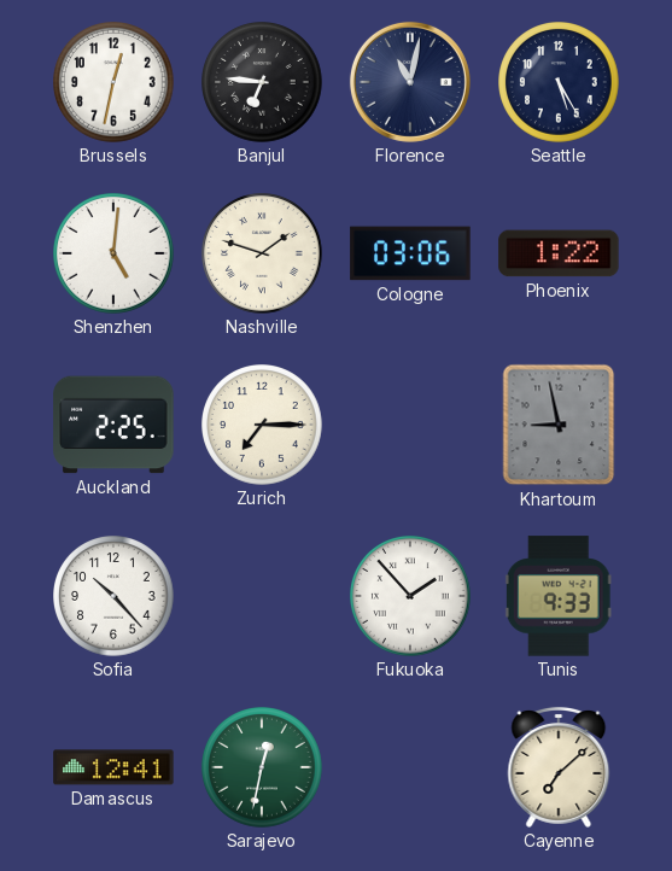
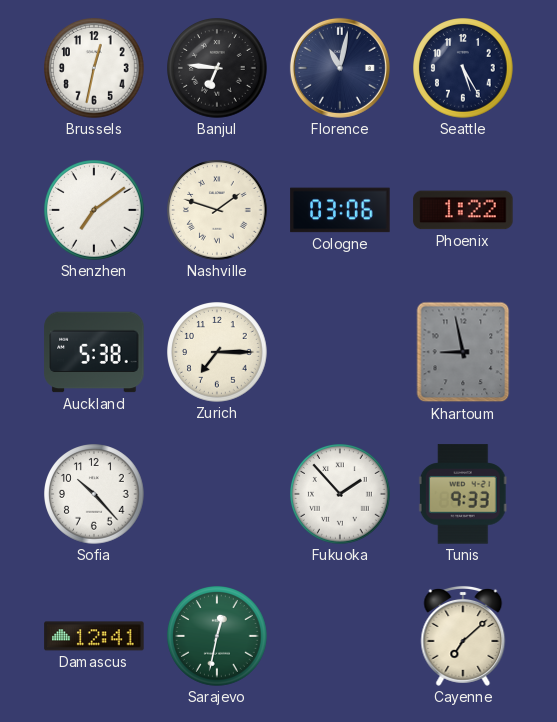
Shenzhen: 5:01 -> 7:09
Auckland: 2:25 -> 5:38
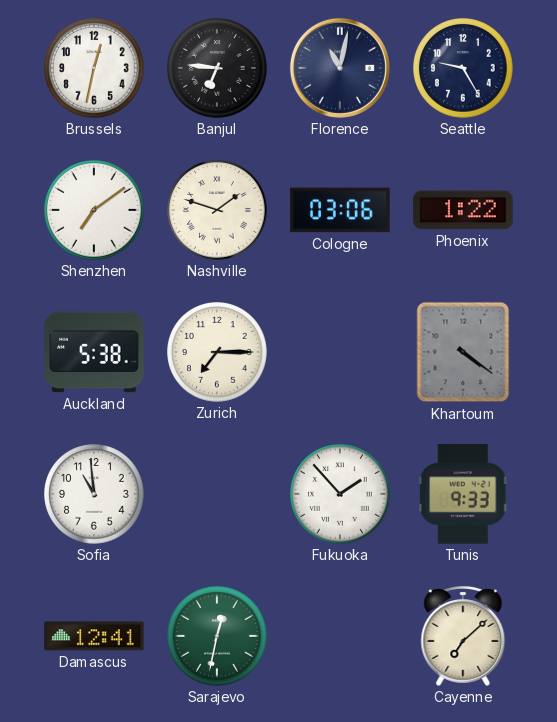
Seattle: 5:25 -> 9:25
Khartoum: 8:58 -> 4:21
Sofia: 10:23 -> 10:59
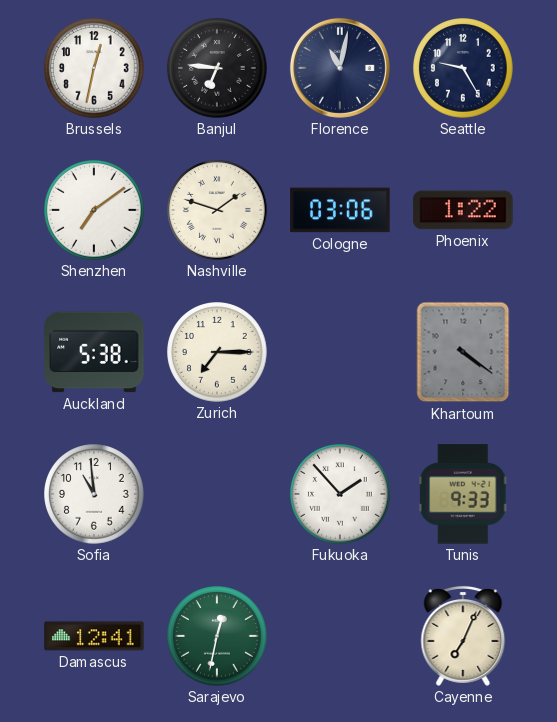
Cayenne: 7:08 -> 7:04
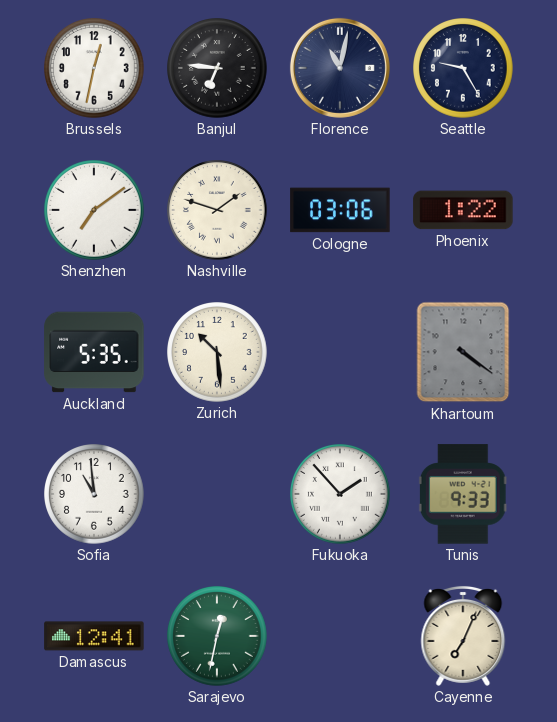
Auckland: 5:38 -> 5:35
Zurich: 7:15 -> 10:29
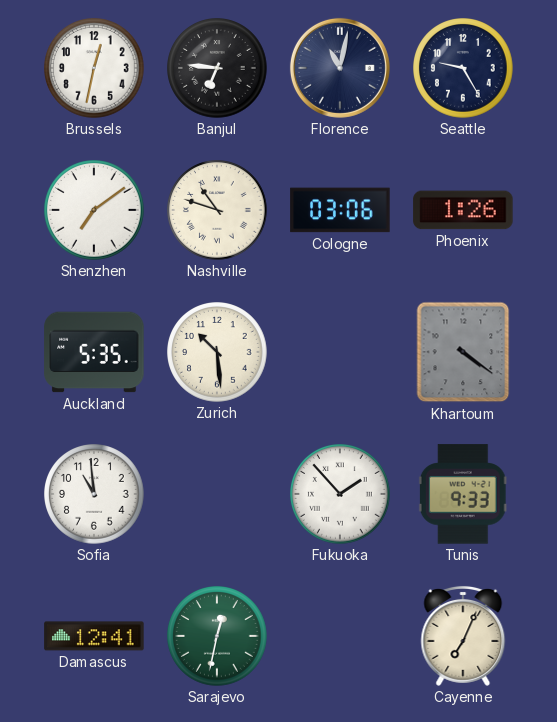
Nashville: 1:48 -> 10:48
Phoenix: 1:22 -> 1:26
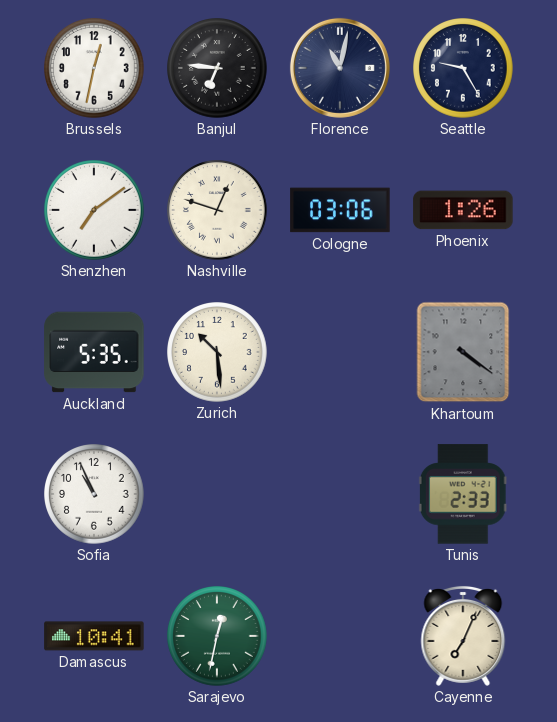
Nashville: 10:48 -> 12:48
Sofia: 10:59 -> 10:56
Fukuoka: 1:53 -> none
Tunis: 9:33 -> 2:33
Damascus: 12:41 -> 10:41
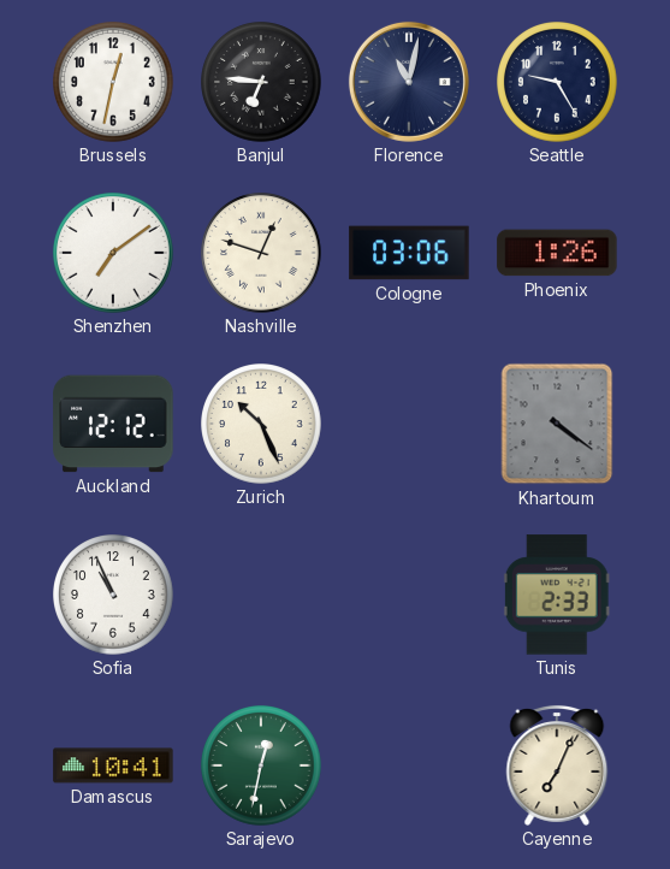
Auckland: 5:35 -> 12:12
Zurich: 10:29 -> 10:26
